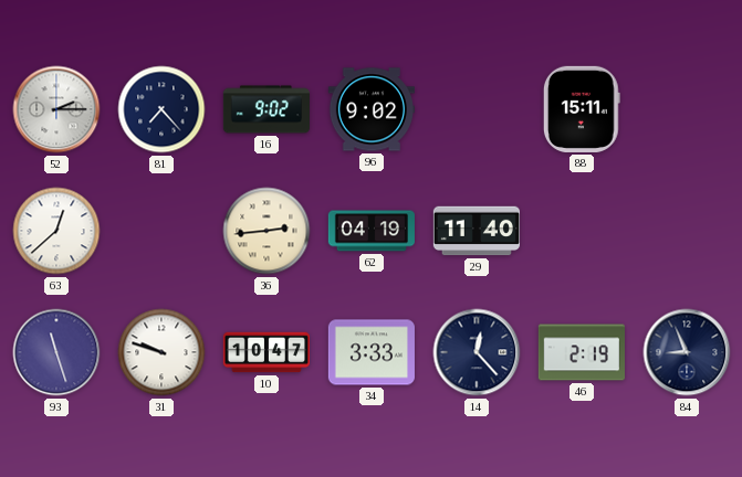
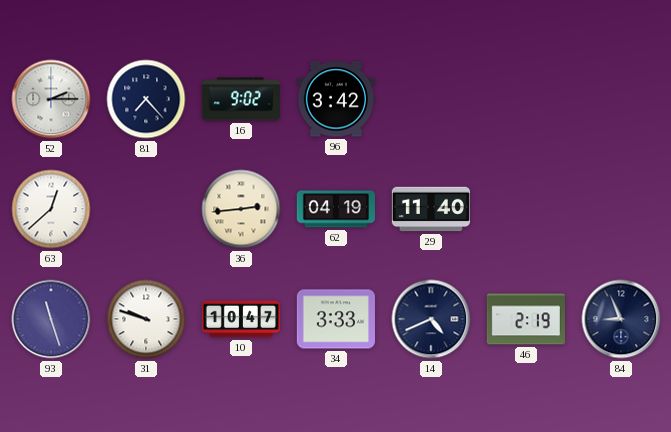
96: 9:02 -> 3:42
88: 15:11 -> none
14: 12:23 -> 4:41
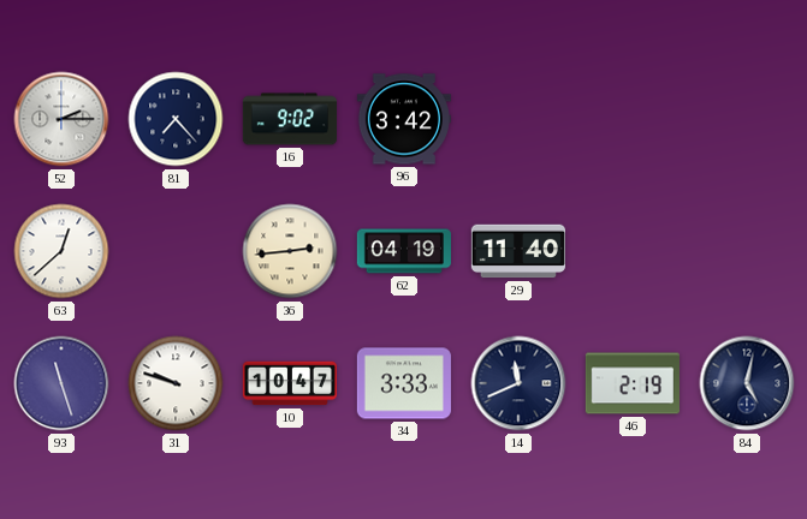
14: 4:41 -> 11:41
84: 8:56 -> 5:02
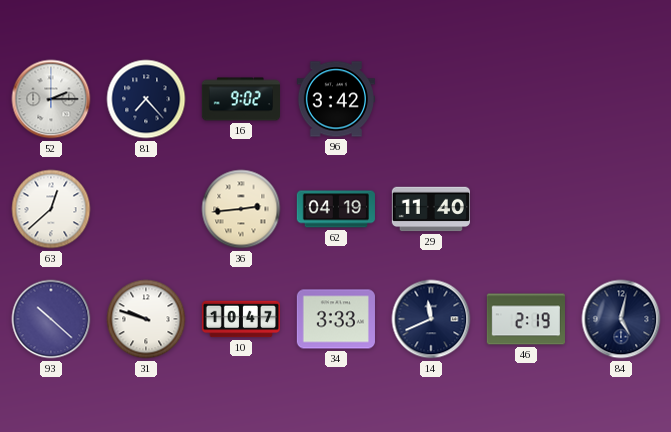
93: 11:27 -> 10:22
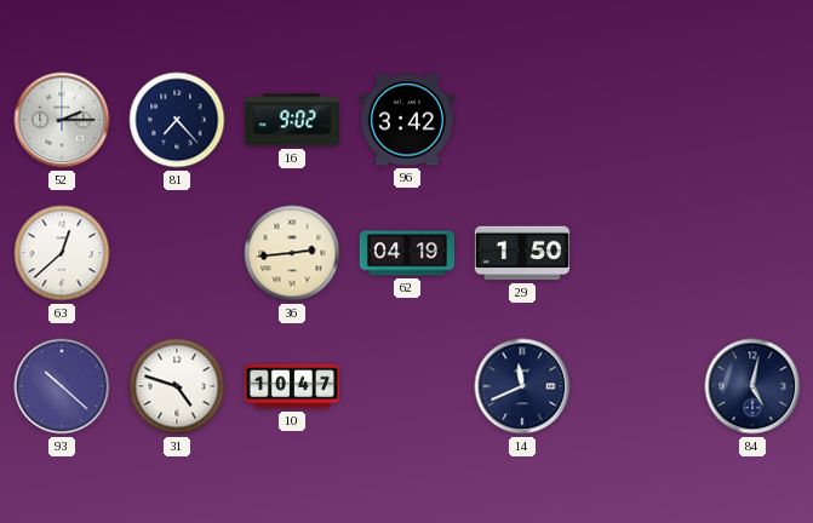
29: 11:40 -> 1:50
31: 9:48 -> 4:48
34: 3:33 -> none
46: 2:19 -> none
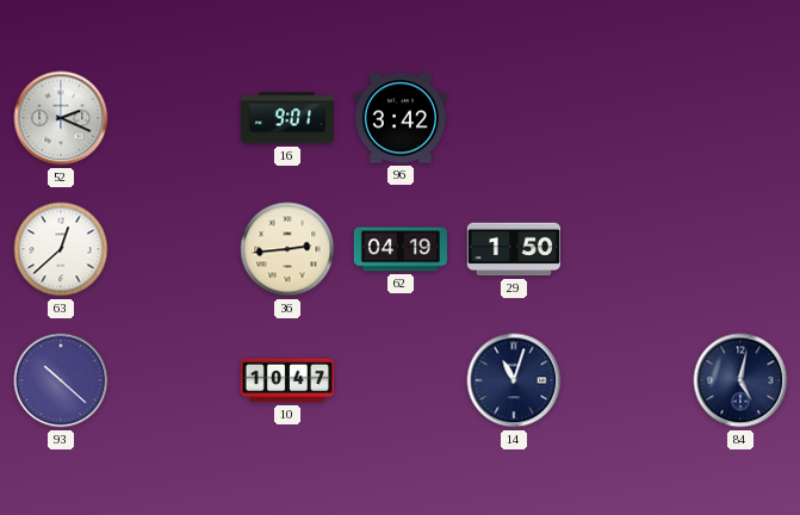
52: 2:15 -> 2:19
81: 7:23 -> none
16: 9:02 -> 9:01
31: 4:48 -> none
14: 11:41 -> 11:03
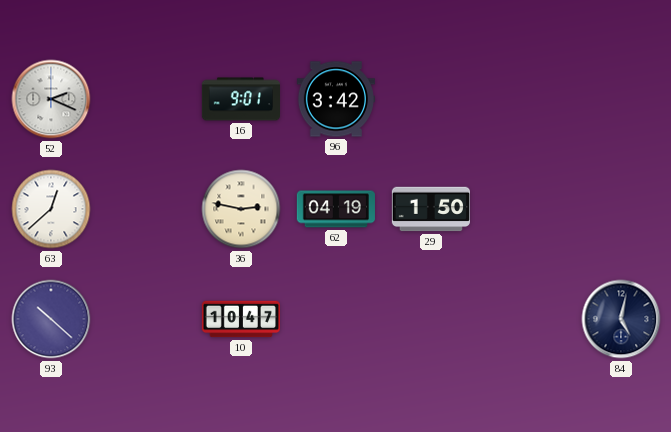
36: 2:44 -> 2:47
14: 11:03 -> none
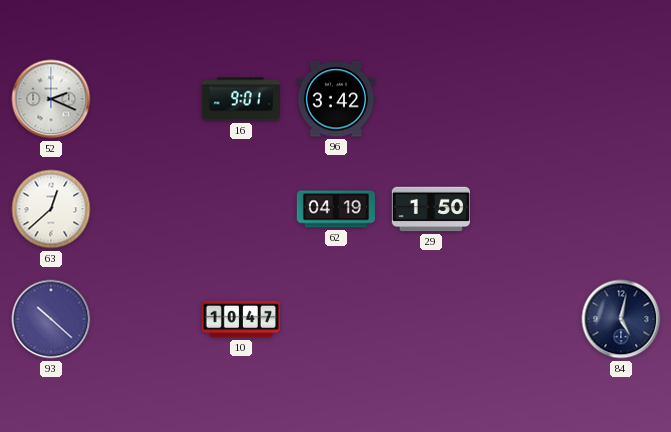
36: 2:47 -> none
